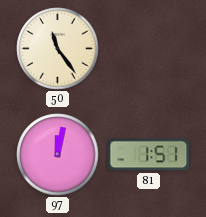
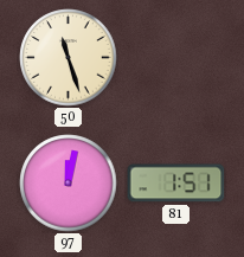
50: 11:24 -> 11:27
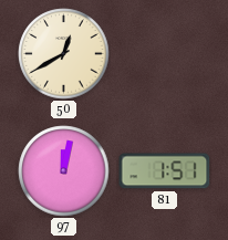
50: 11:27 -> 12:40
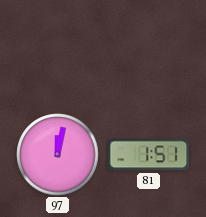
50: 12:40 -> none
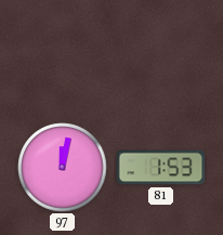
81: 1:51 -> 1:53
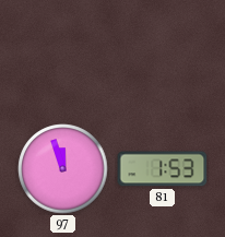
97: 12:02 -> 11:57
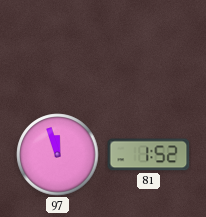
81: 1:53 -> 1:52
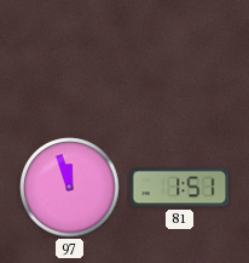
81: 1:52 -> 1:51
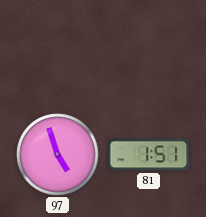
97: 11:57 -> 4:57
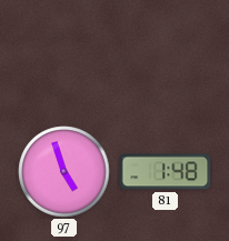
81: 1:51 -> 1:48
